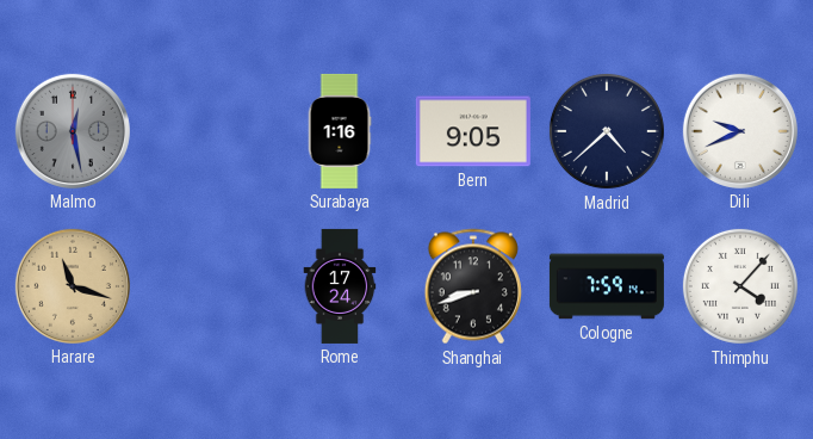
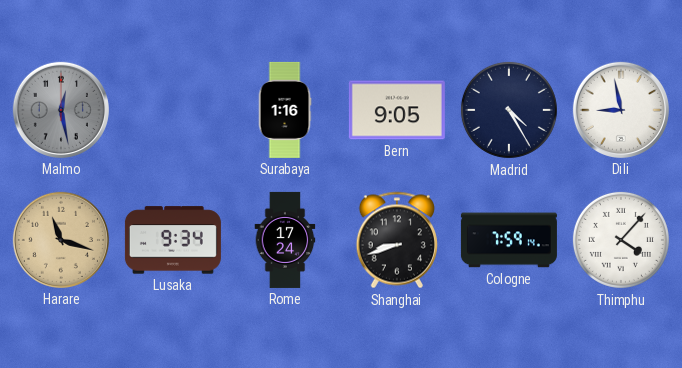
Madrid: 4:38 -> 4:25
Dili: 9:41 -> 8:58
Lusaka: none -> 9:34
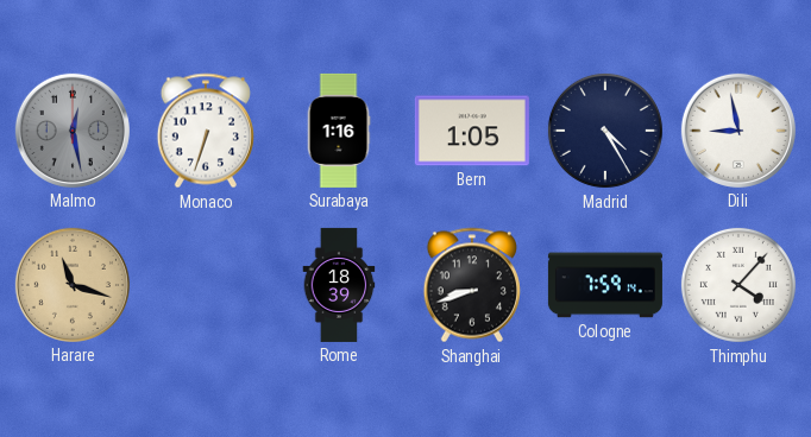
Monaco: none -> 6:33
Bern: 9:05 -> 1:05
Lusaka: 9:34 -> none
Rome: 17:24 -> 18:39
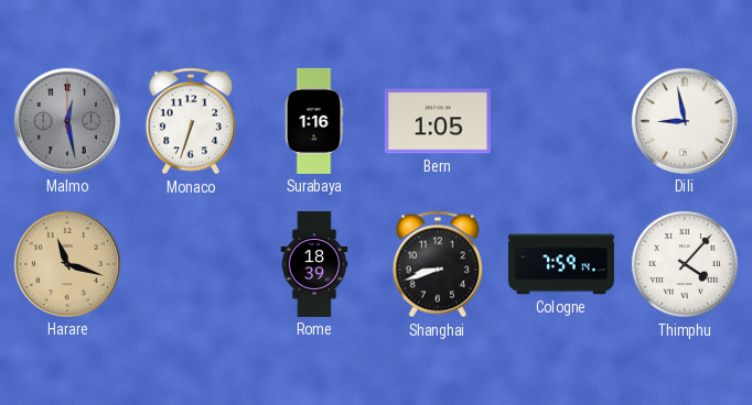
Madrid: 4:25 -> none
